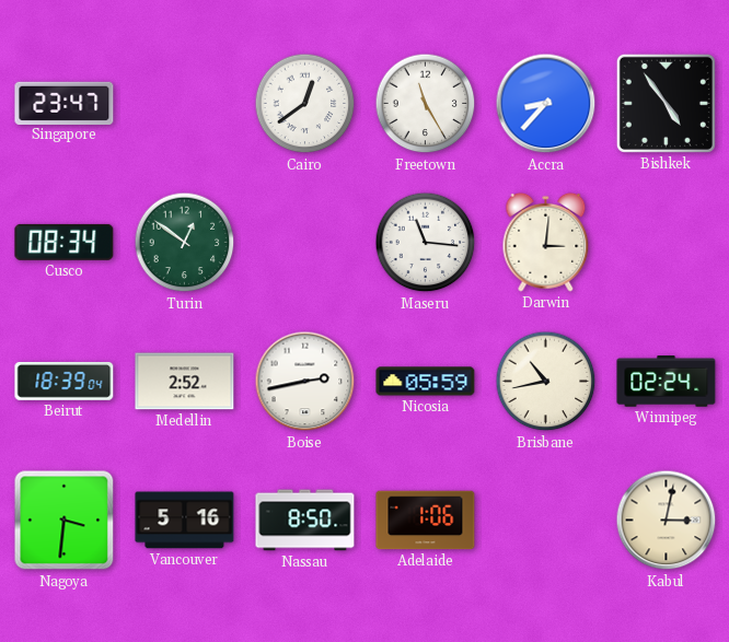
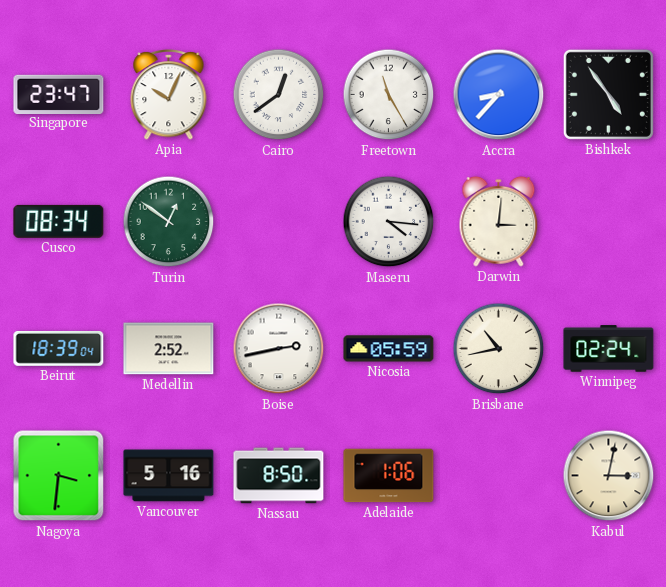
Apia: none -> 10:04
Maseru: 11:16 -> 4:16
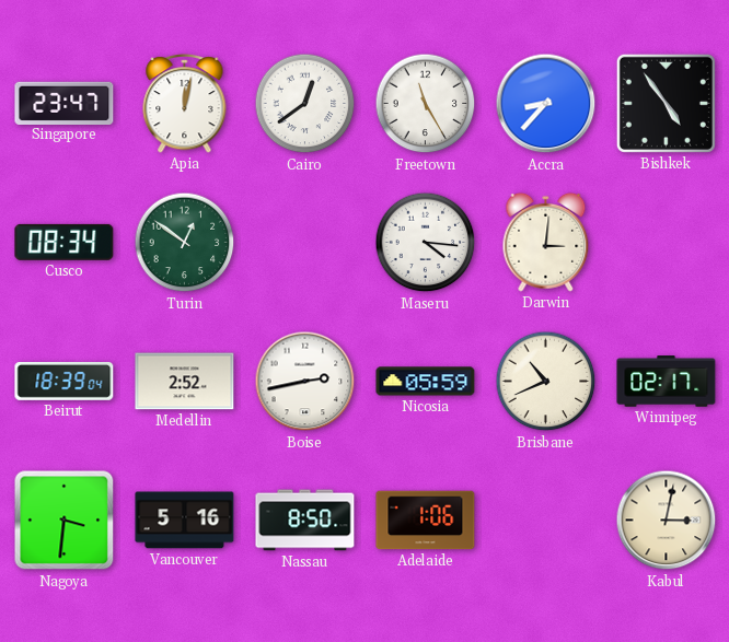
Apia: 10:04 -> 12:02
Brisbane: 10:43 -> 10:41
Winnipeg: 02:24 -> 02:17
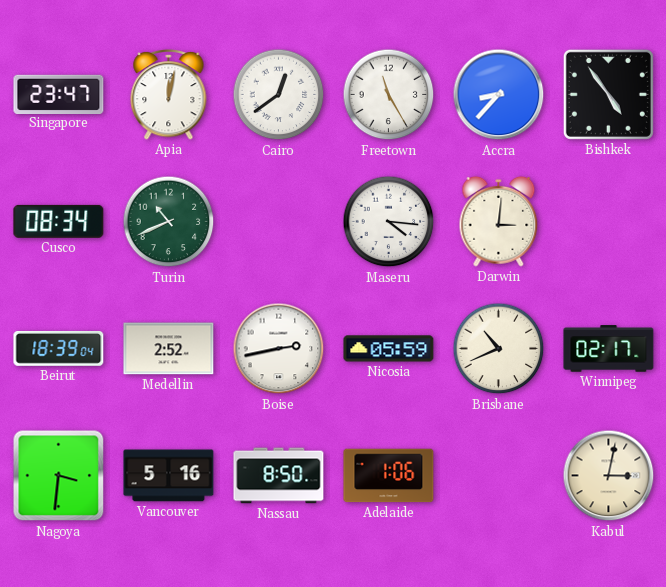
Turin: 12:51 -> 10:41
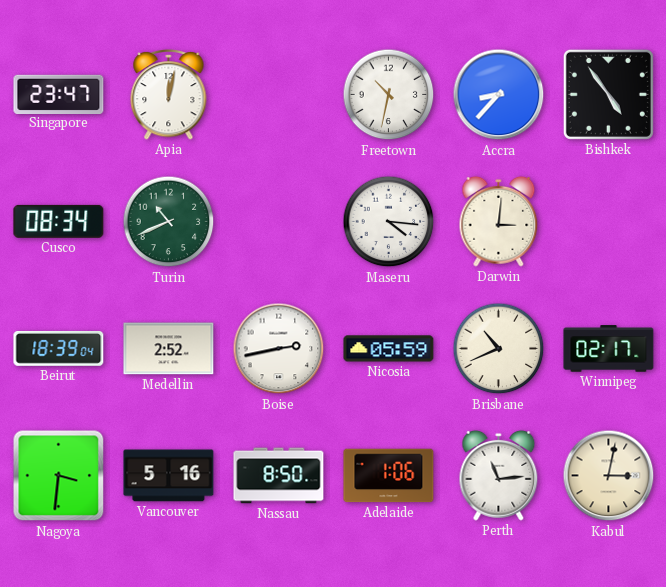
Cairo: 12:39 -> none
Freetown: 11:25 -> 10:32
Perth: none -> 11:14
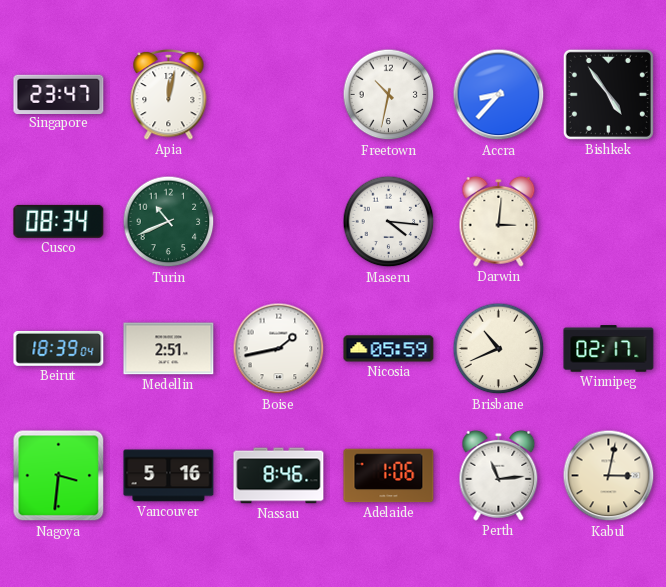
Medellin: 2:52 -> 2:51
Boise: 2:43 -> 1:43
Nassau: 8:50 -> 8:46
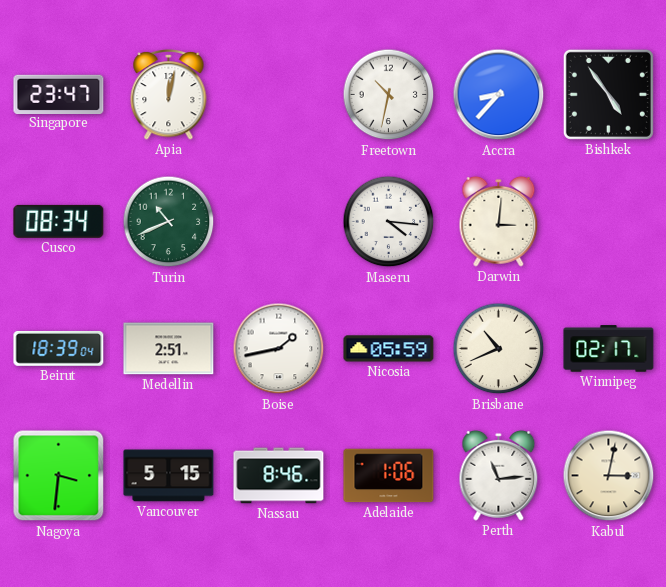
Vancouver: 5:16 -> 5:15
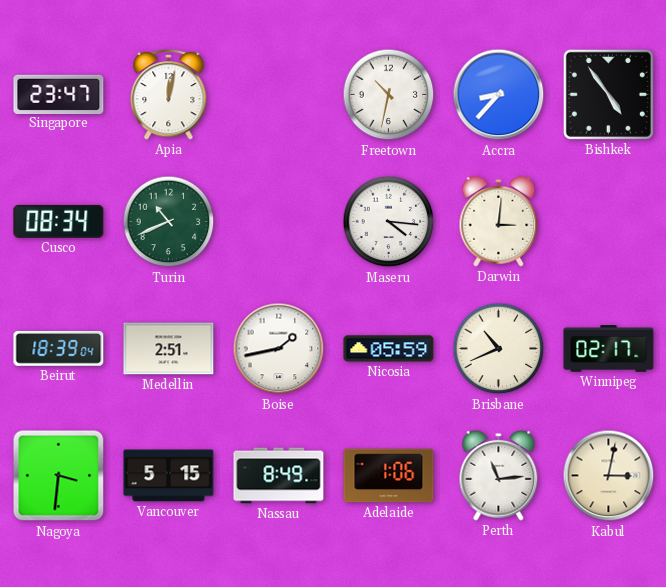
Nassau: 8:46 -> 8:49
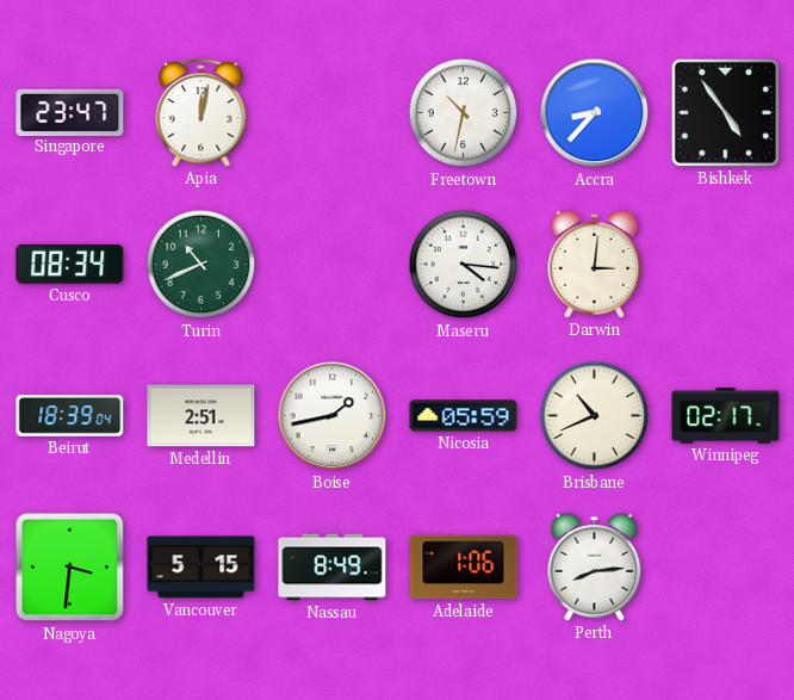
Perth: 11:14 -> 8:14
Kabul: 3:02 -> none
